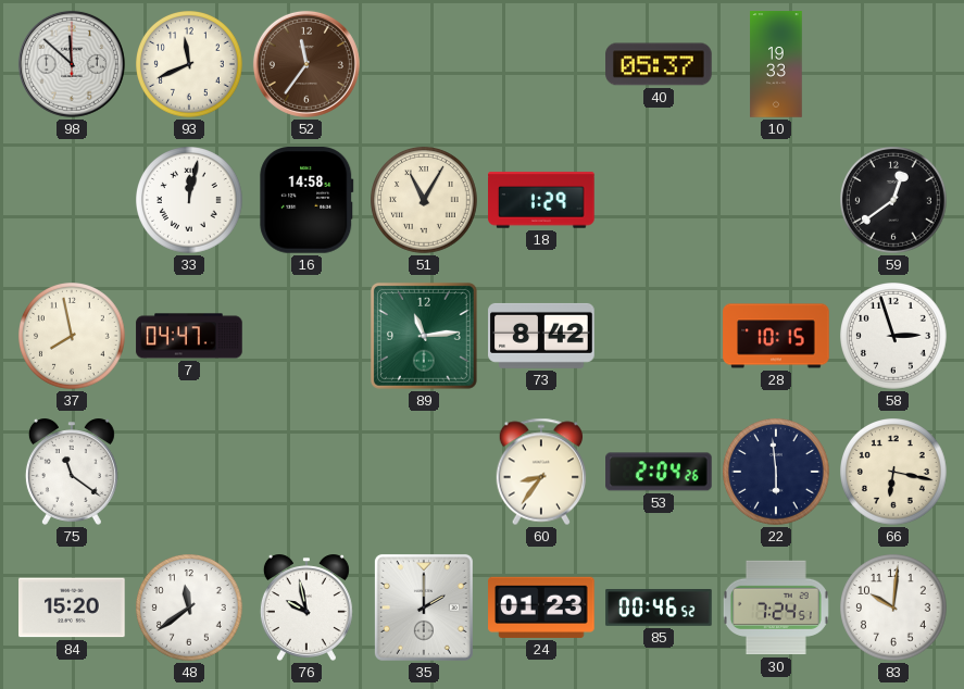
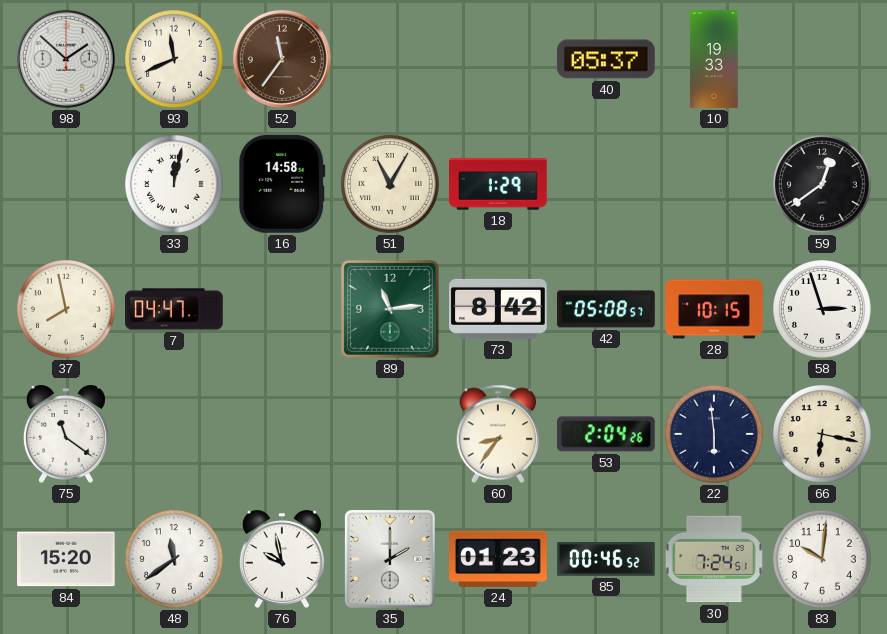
98: 11:52 -> 1:52
42: none -> 05:08
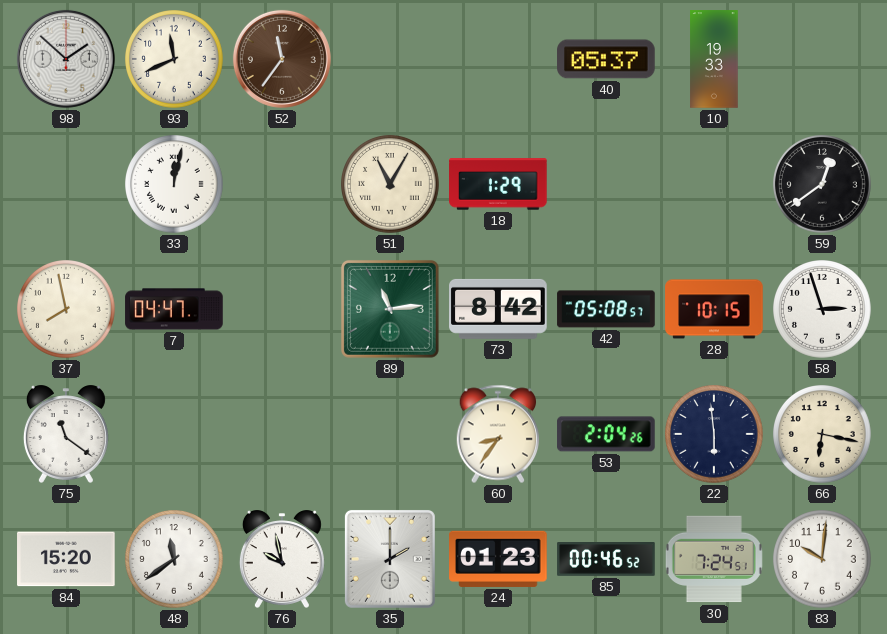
16: 14:58 -> none
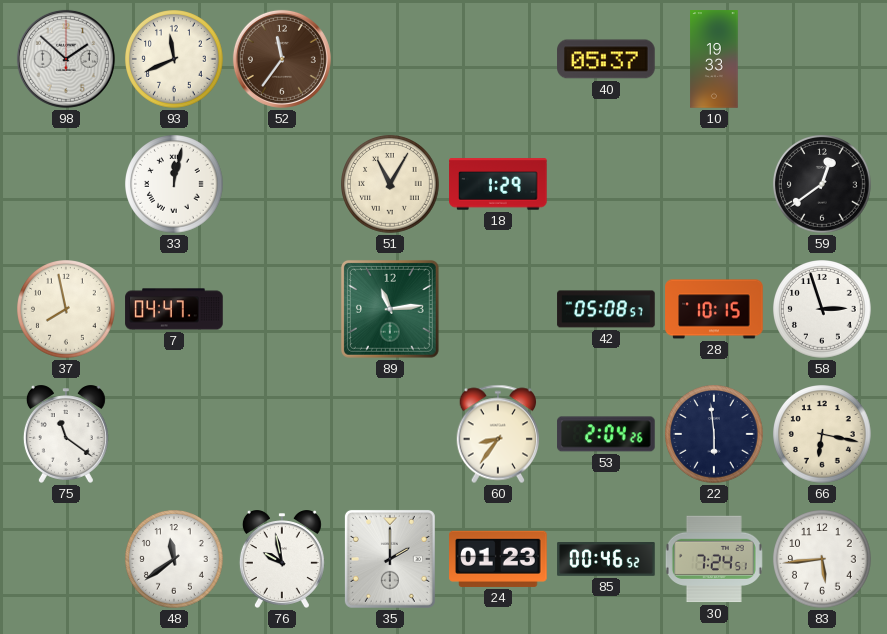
73: 8:42 -> none
84: 15:20 -> none
83: 10:01 -> 5:44
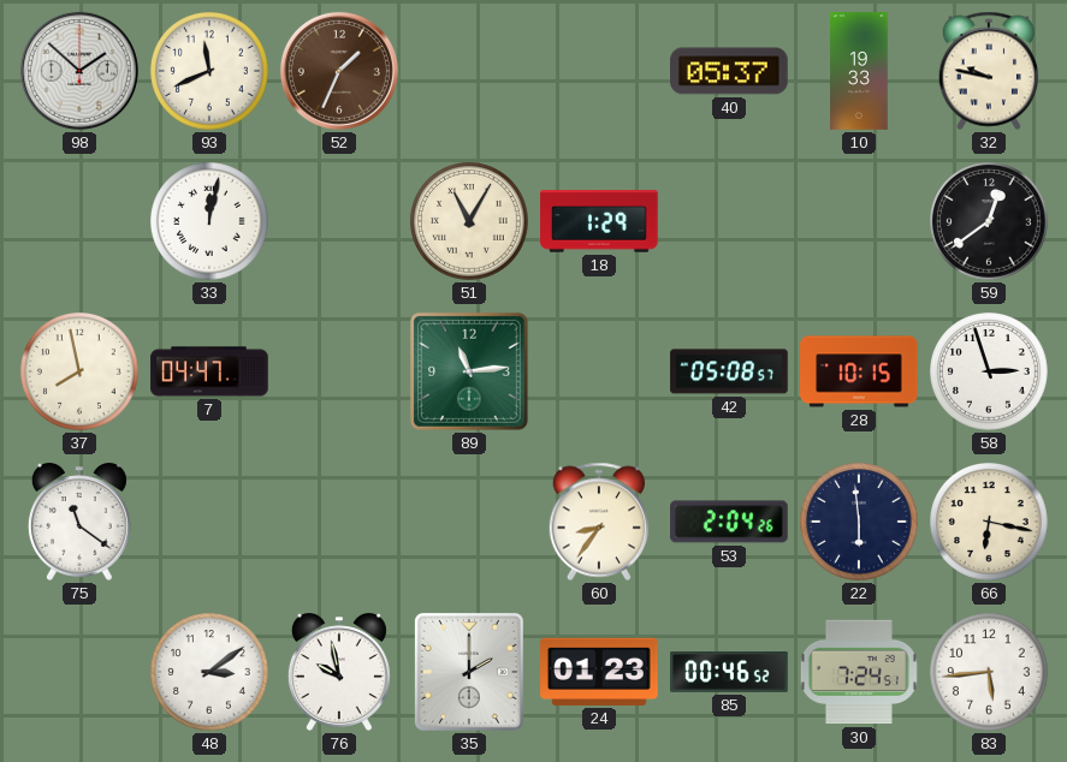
52: 11:36 -> 1:34
32: none -> 9:47
48: 11:39 -> 3:09
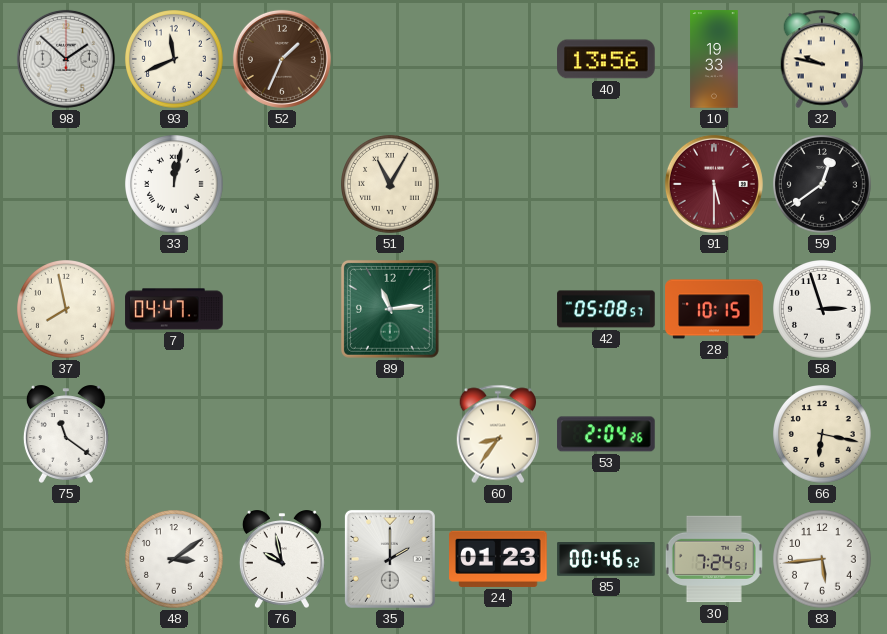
40: 05:37 -> 13:56
18: 1:29 -> none
91: none -> 5:30
22: 5:59 -> none
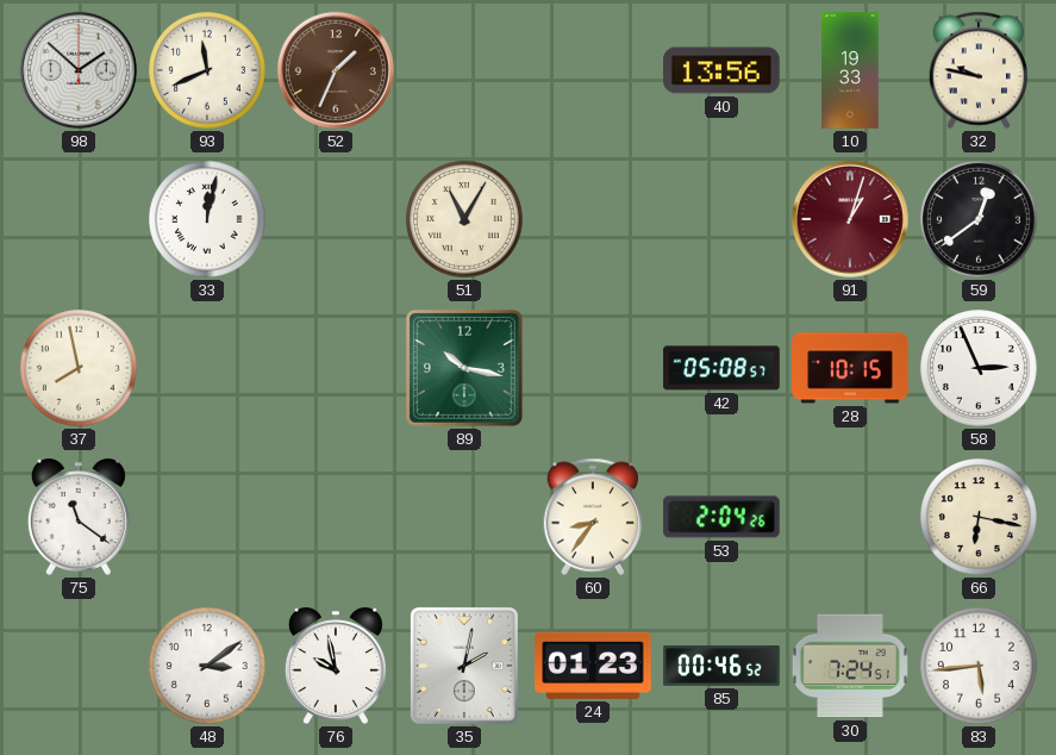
91: 5:30 -> 1:03
7: 04:47 -> none
89: 11:14 -> 10:17
58: 2:57 -> 2:56
35: 2:00 -> 2:02
